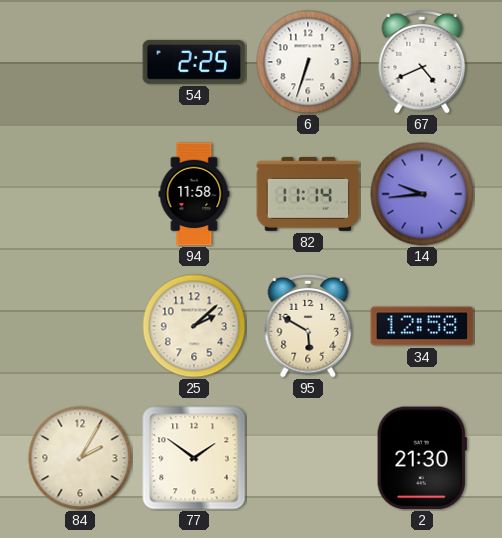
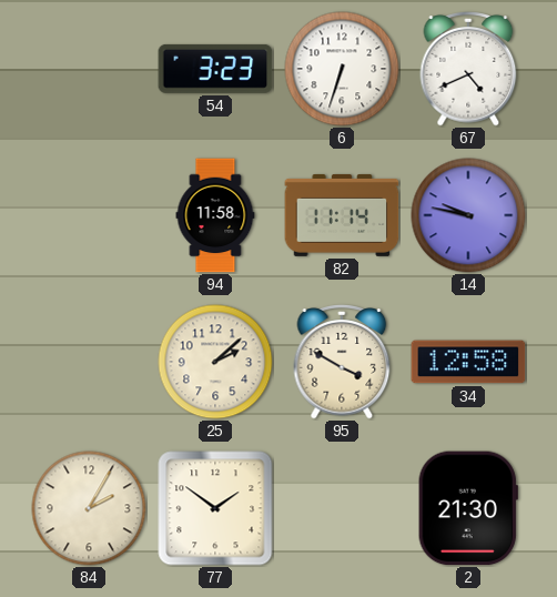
54: 2:25 -> 3:23
14: 9:44 -> 9:47
95: 5:50 -> 3:50
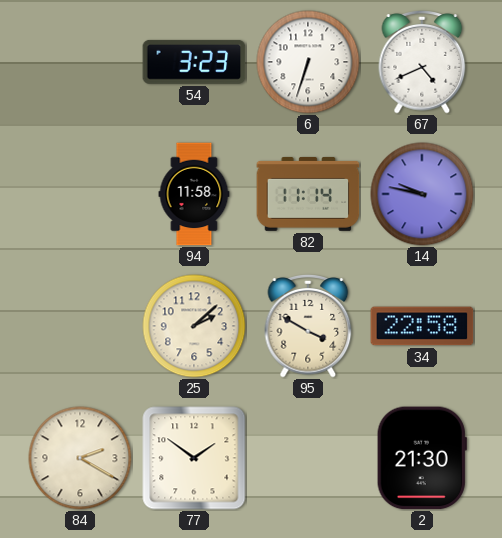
34: 12:58 -> 22:58
84: 2:05 -> 2:20
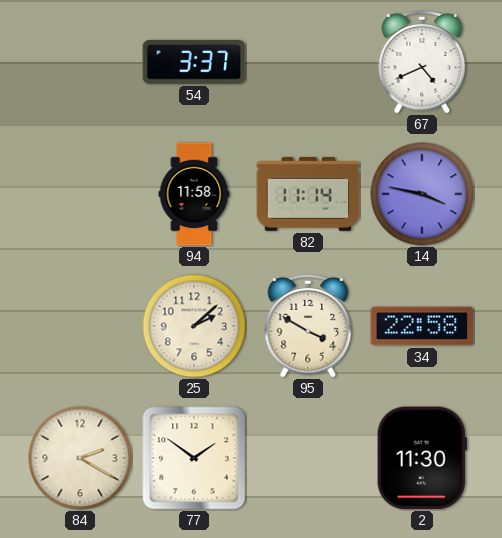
54: 3:23 -> 3:37
6: 6:33 -> none
14: 9:47 -> 3:47
2: 21:30 -> 11:30
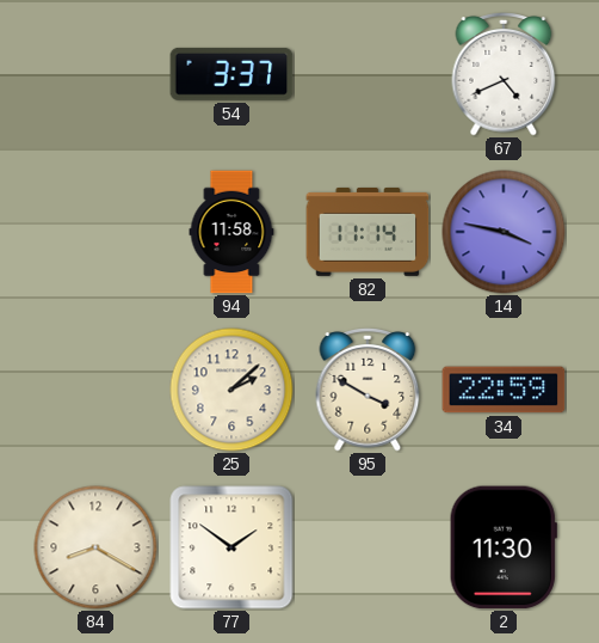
34: 22:58 -> 22:59
84: 2:20 -> 8:20
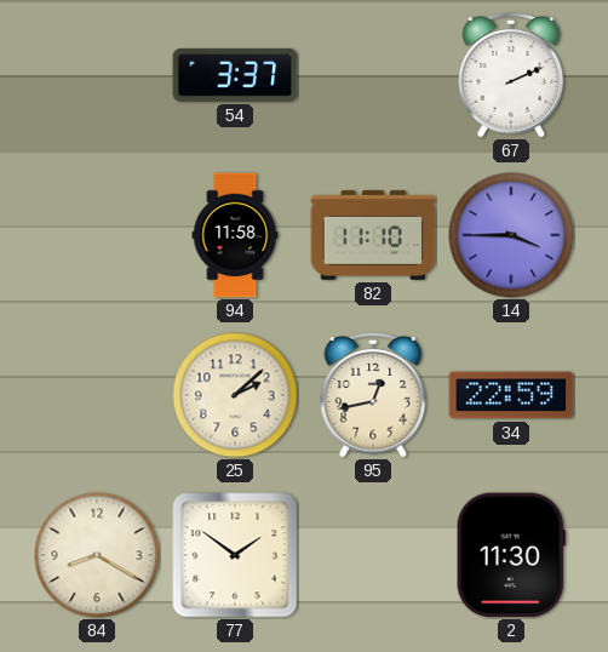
67: 4:41 -> 2:11
82: 11:14 -> 11:10
14: 3:47 -> 3:45
95: 3:50 -> 12:43
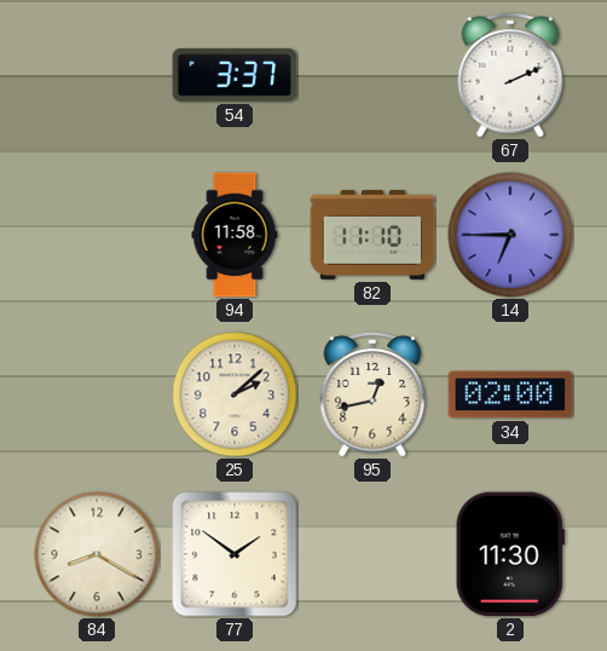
14: 3:45 -> 6:45
34: 22:59 -> 02:00
